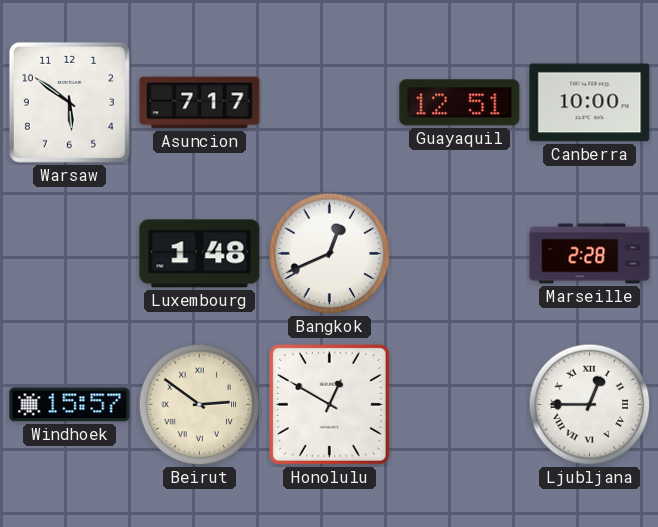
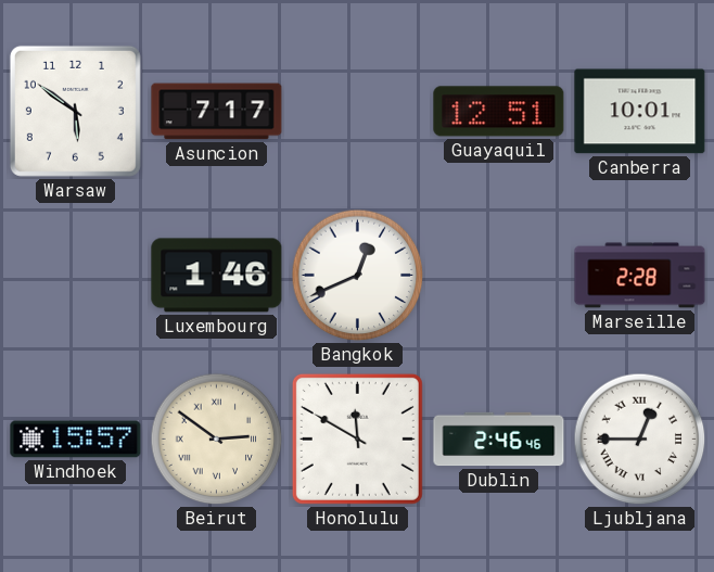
Canberra: 10:00 -> 10:01
Luxembourg: 1:48 -> 1:46
Honolulu: 12:50 -> 11:50
Dublin: none -> 2:46
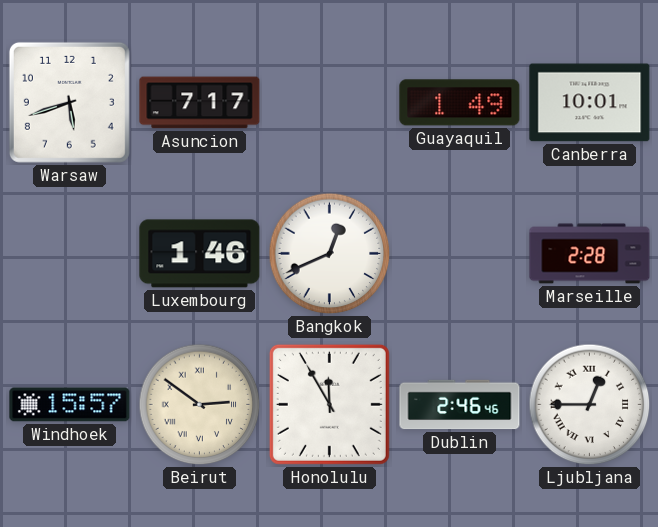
Warsaw: 5:51 -> 5:42
Guayaquil: 12:51 -> 1:49
Honolulu: 11:50 -> 11:55
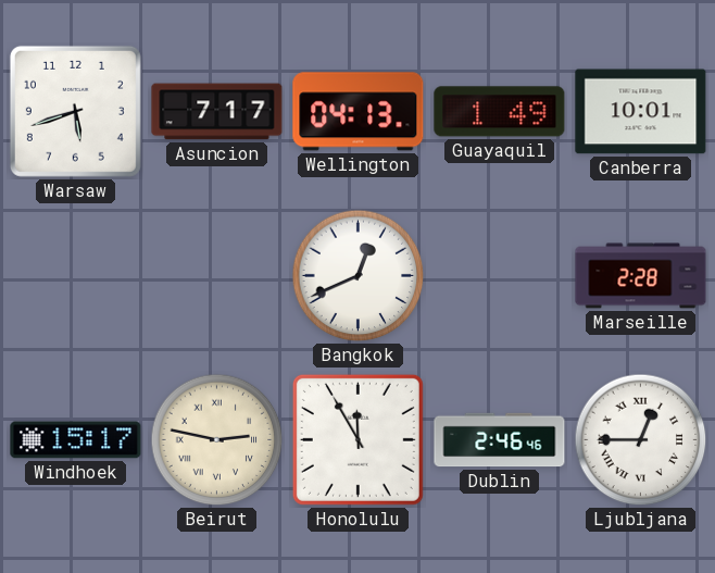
Wellington: none -> 04:13
Luxembourg: 1:46 -> none
Windhoek: 15:57 -> 15:17
Beirut: 2:51 -> 2:47
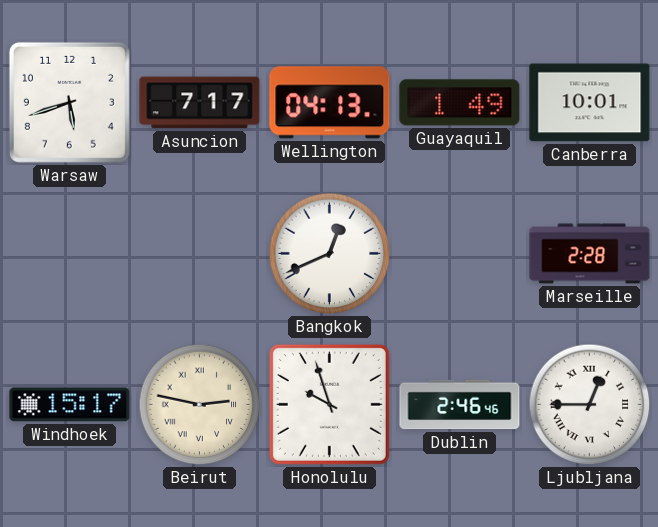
Honolulu: 11:55 -> 9:57
